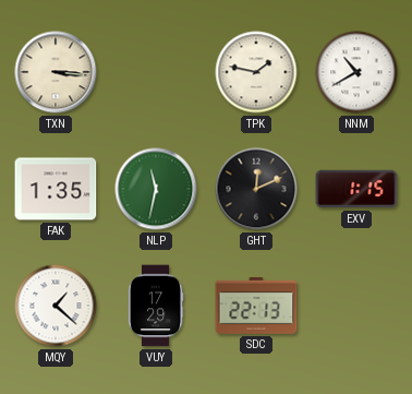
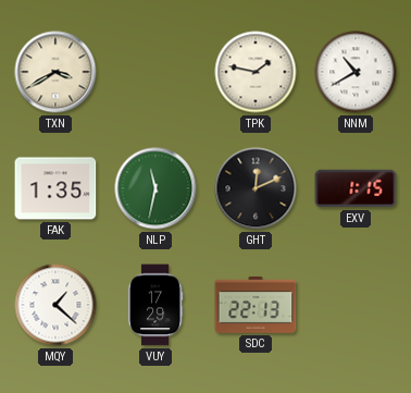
TXN: 3:16 -> 3:40
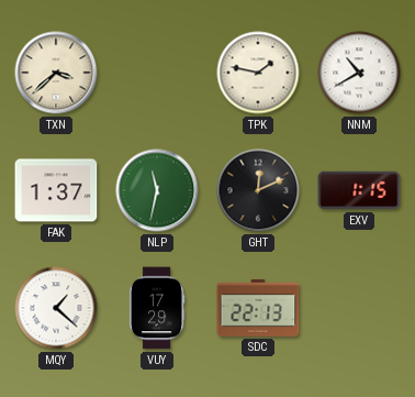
TXN: 3:40 -> 3:38
FAK: 1:35 -> 1:37
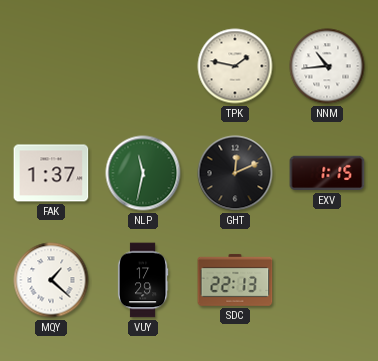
TXN: 3:38 -> none
NNM: 10:40 -> 10:44
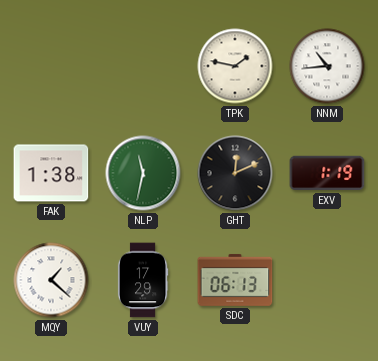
FAK: 1:37 -> 1:38
EXV: 1:15 -> 1:19
SDC: 22:13 -> 06:13
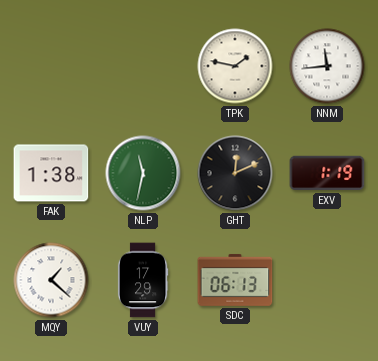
NNM: 10:44 -> 11:44
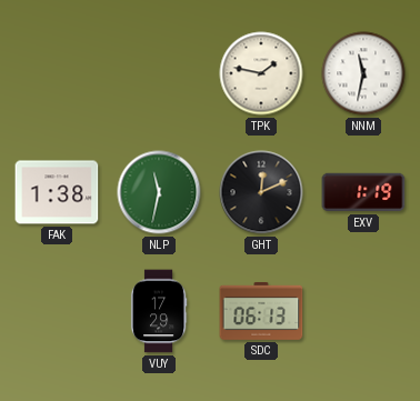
NNM: 11:44 -> 11:32
MQY: 1:22 -> none
